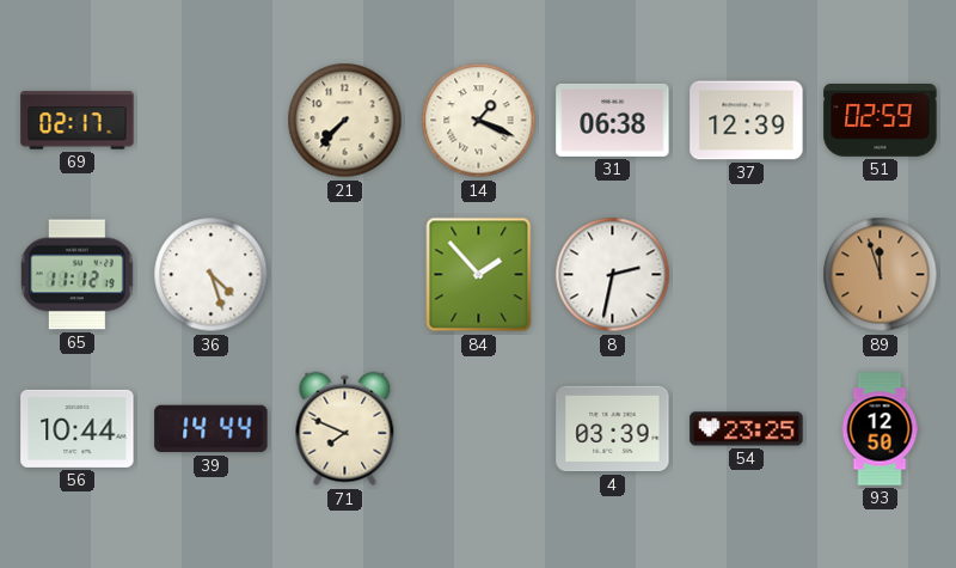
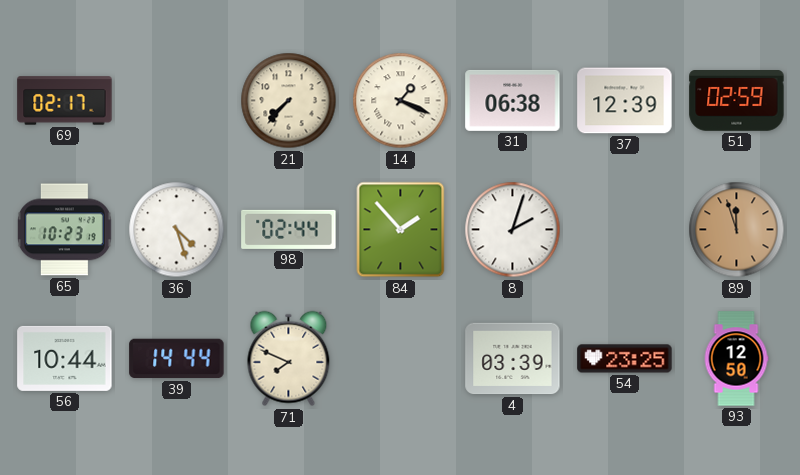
65: 11:12 -> 10:23
98: none -> 02:44
8: 2:32 -> 2:03
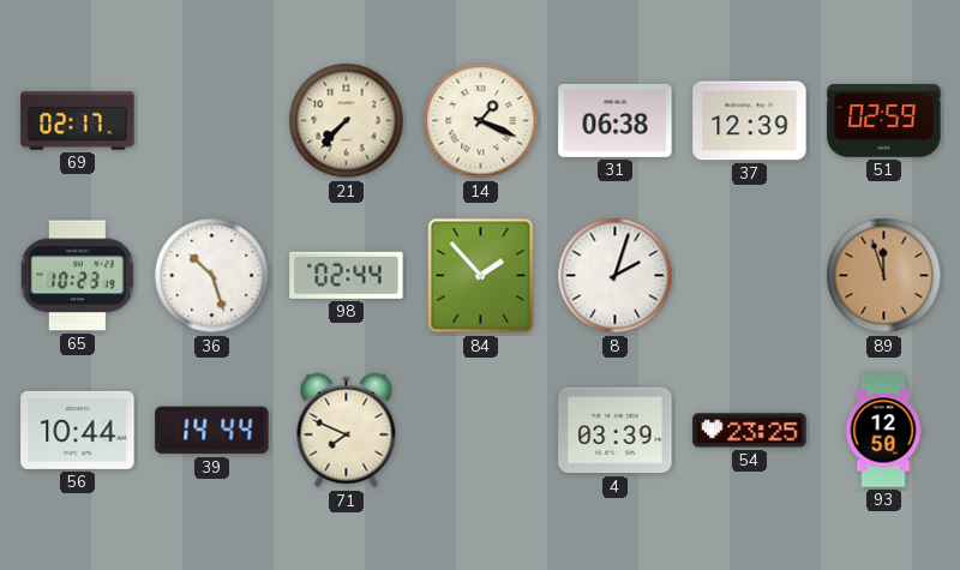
36: 4:27 -> 10:27
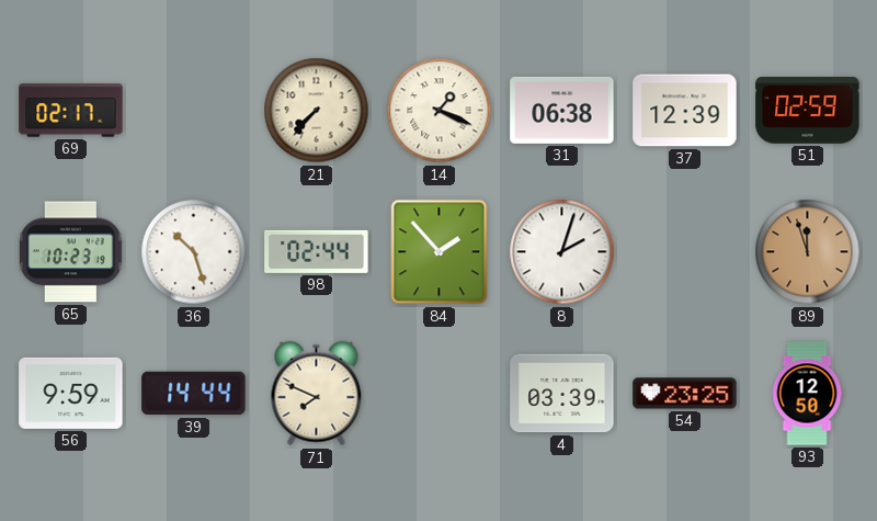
56: 10:44 -> 9:59
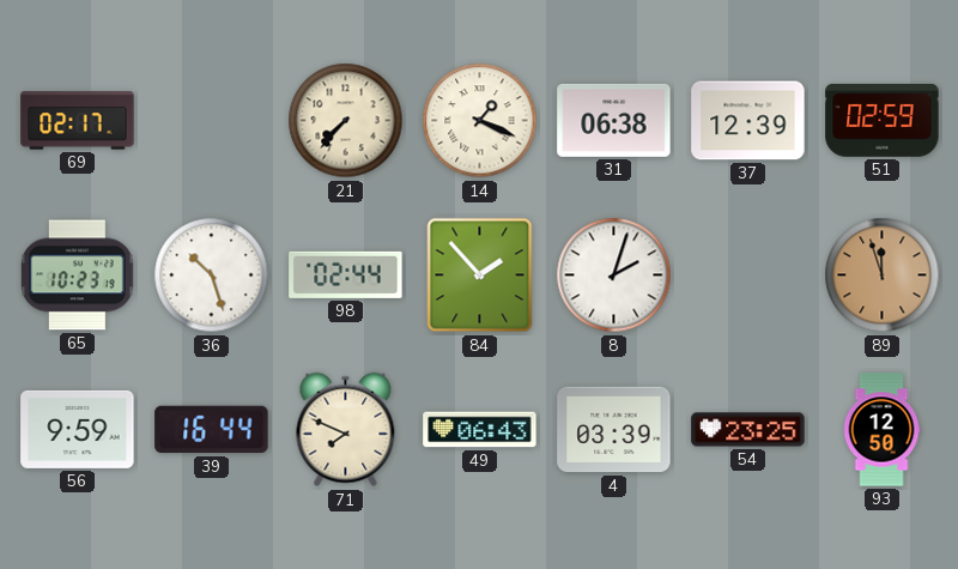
39: 14:44 -> 16:44
49: none -> 06:43
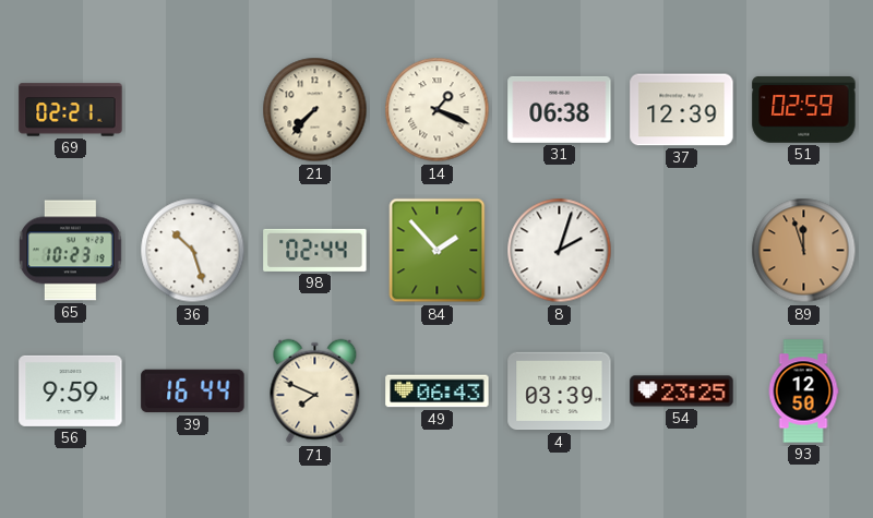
69: 02:17 -> 02:21
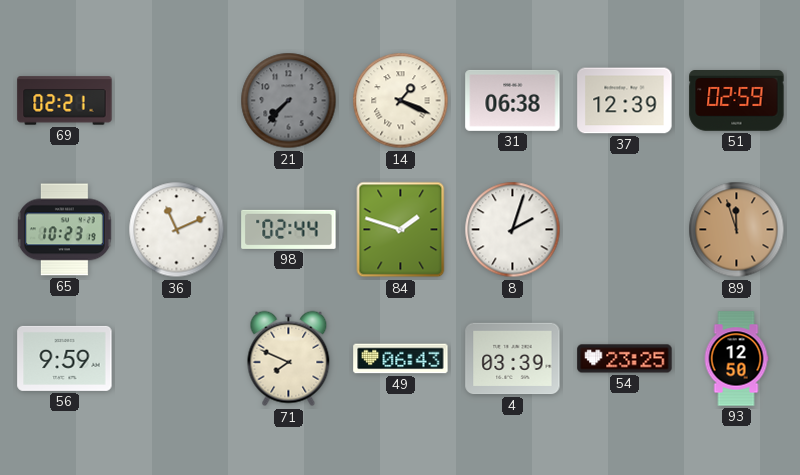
21 dial: cream -> grey
36: 10:27 -> 11:11
84: 1:53 -> 1:48
39: 16:44 -> none
